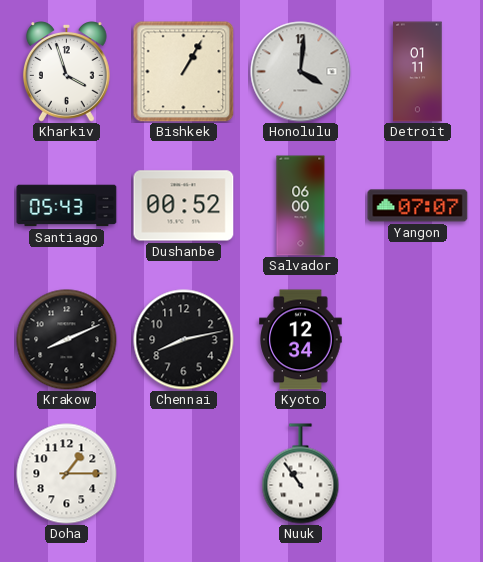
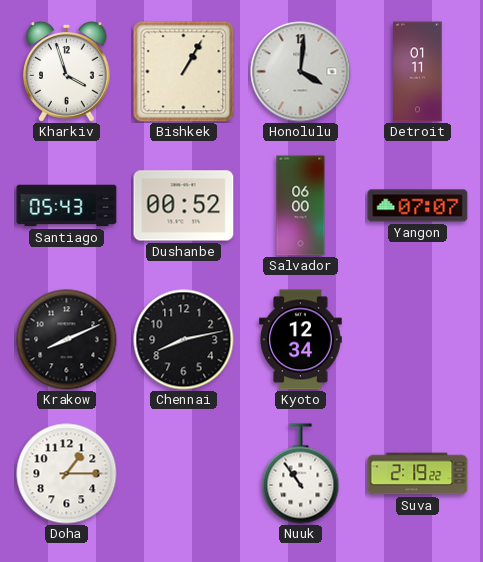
Suva: none -> 2:19
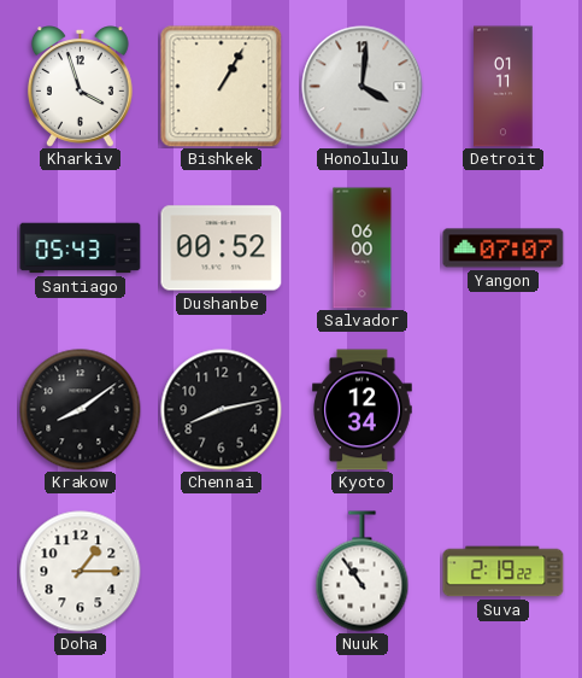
Krakow: 8:11 -> 8:09
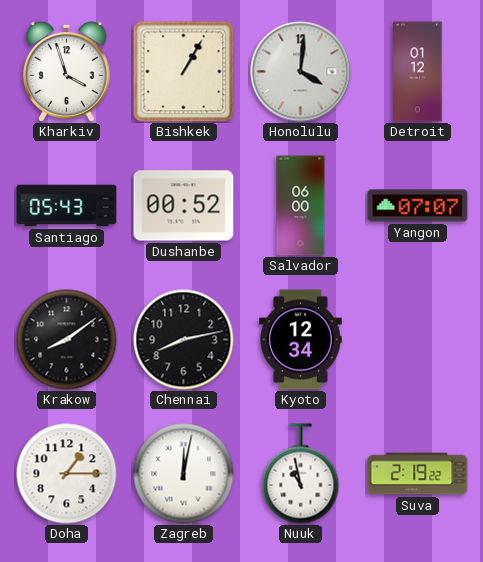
Detroit: 01:11 -> 01:12
Zagreb: none -> 12:02
Nuuk: 10:54 -> 10:58
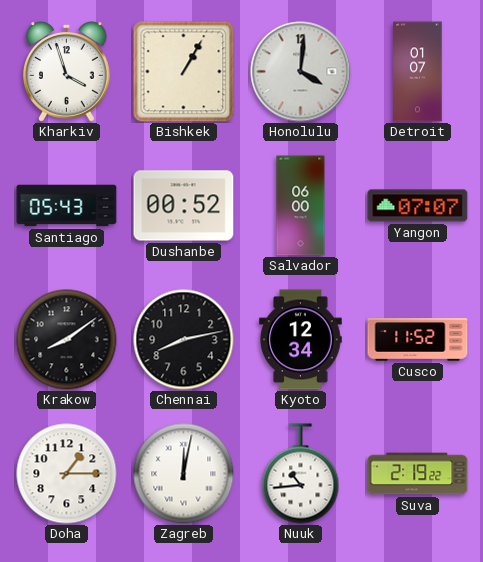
Detroit: 01:12 -> 01:07
Cusco: none -> 11:52
Nuuk: 10:58 -> 10:44
